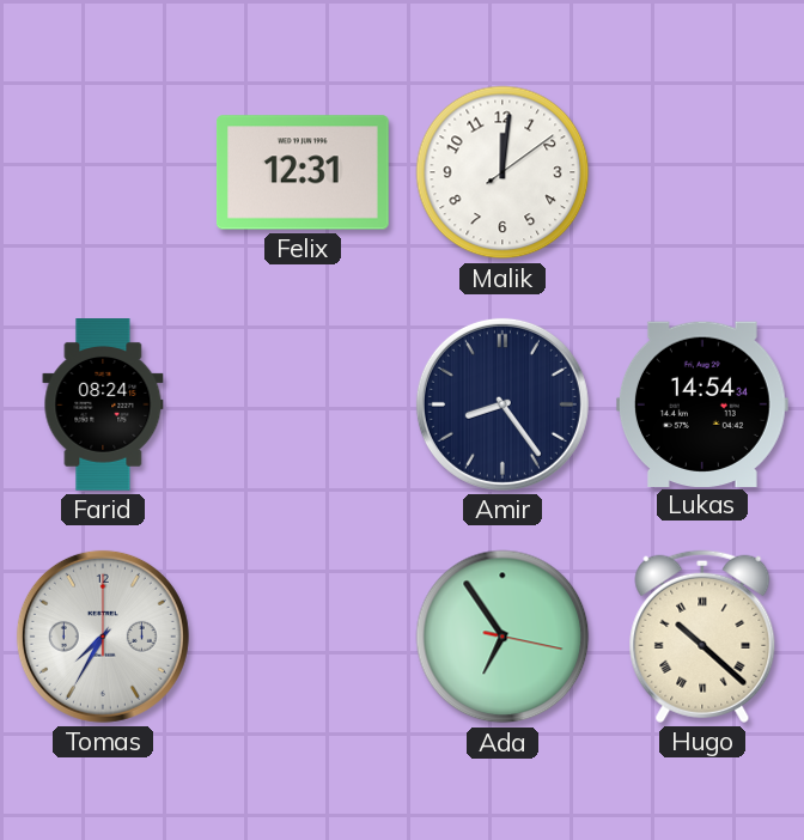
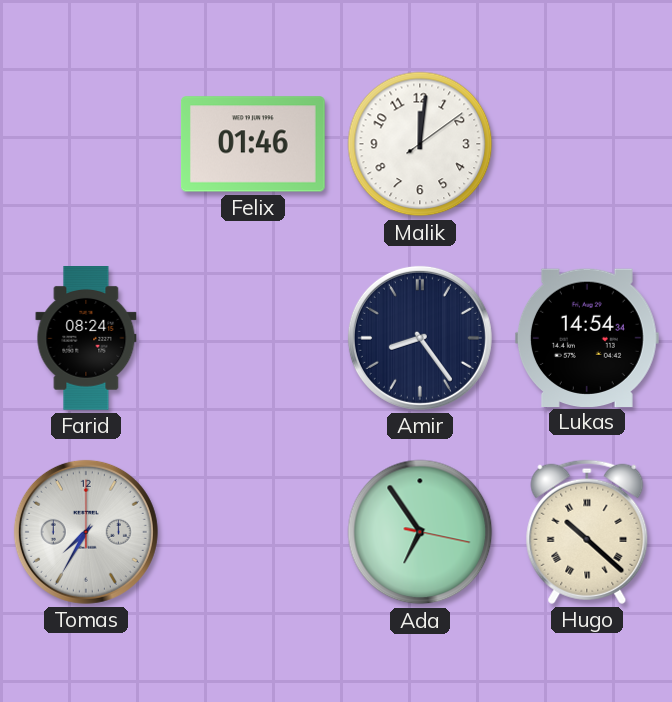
Felix: 12:31 -> 01:46
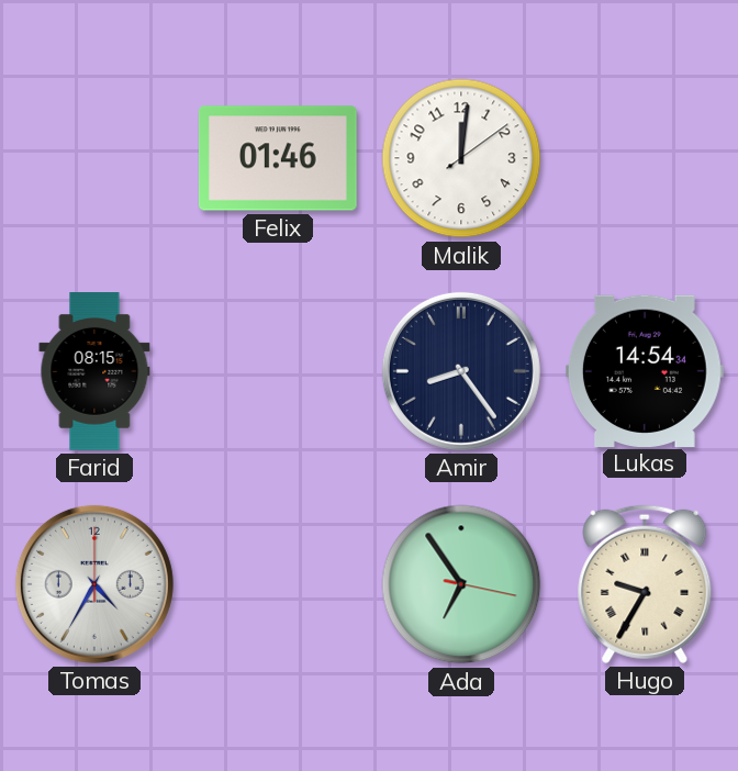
Farid: 08:24 -> 08:15
Tomas: 7:35 -> 4:35
Hugo: 10:22 -> 9:35
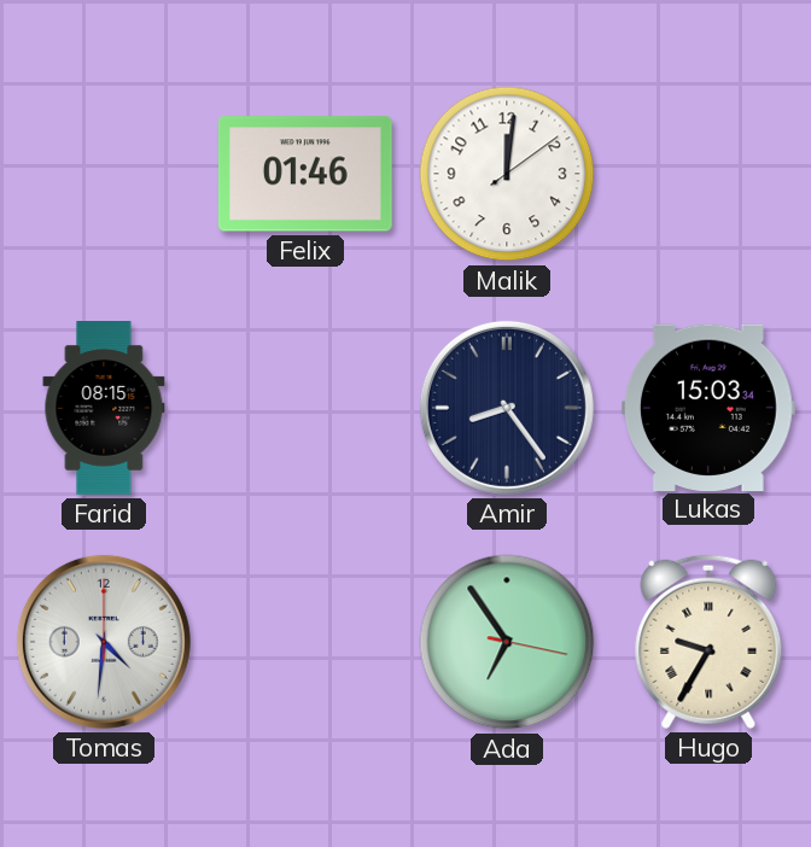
Lukas: 14:54 -> 15:03
Tomas: 4:35 -> 4:31
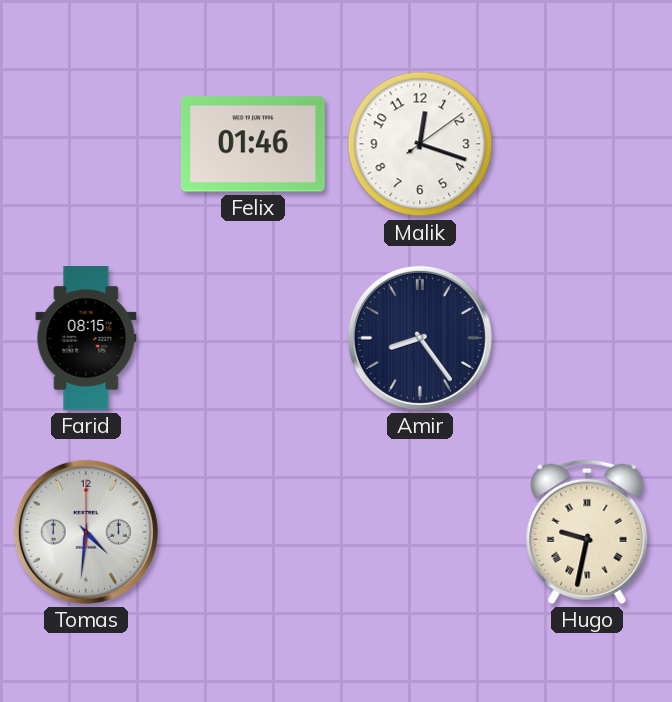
Malik: 12:01 -> 12:18
Lukas: 15:03 -> none
Ada: 6:54 -> none
Hugo: 9:35 -> 9:32
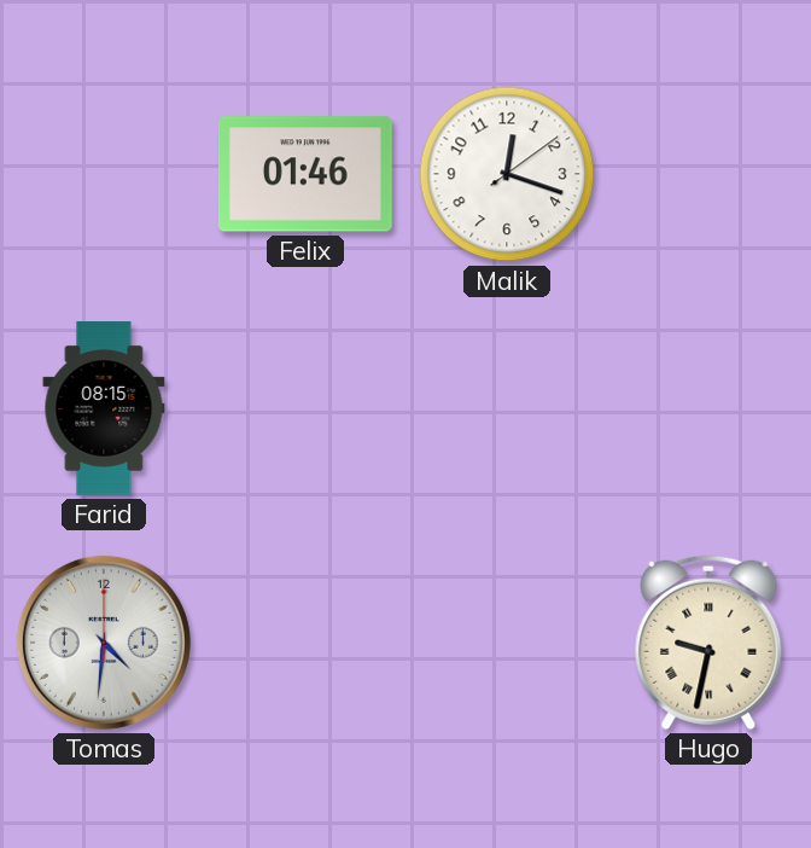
Amir: 8:24 -> none
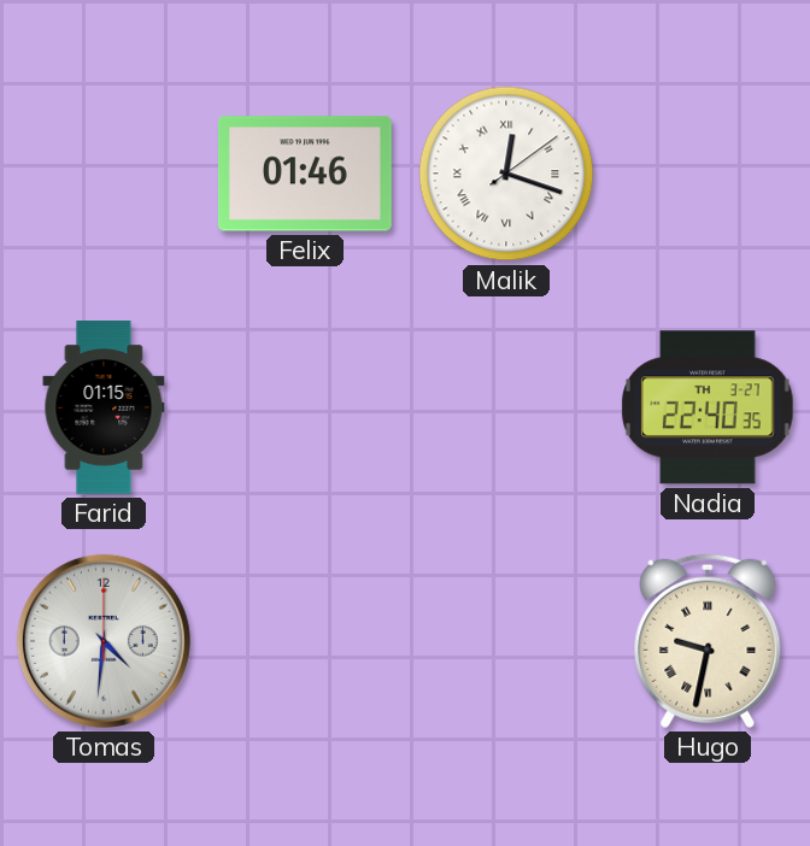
Malik numerals: Arabic -> Roman
Farid: 08:15 -> 01:15
Nadia: none -> 22:40
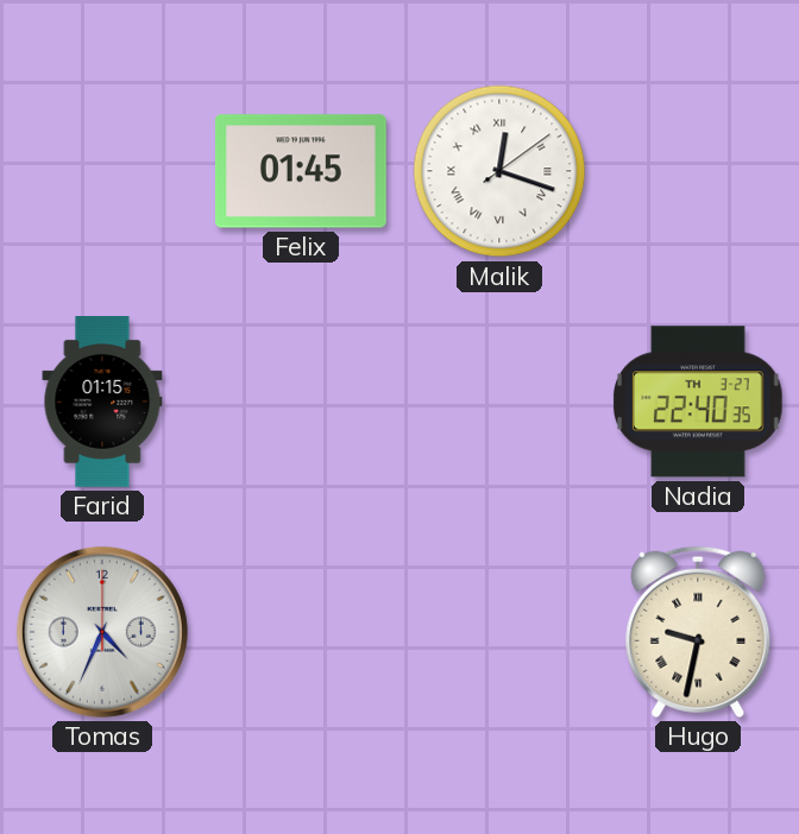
Felix: 01:46 -> 01:45
Tomas: 4:31 -> 4:34
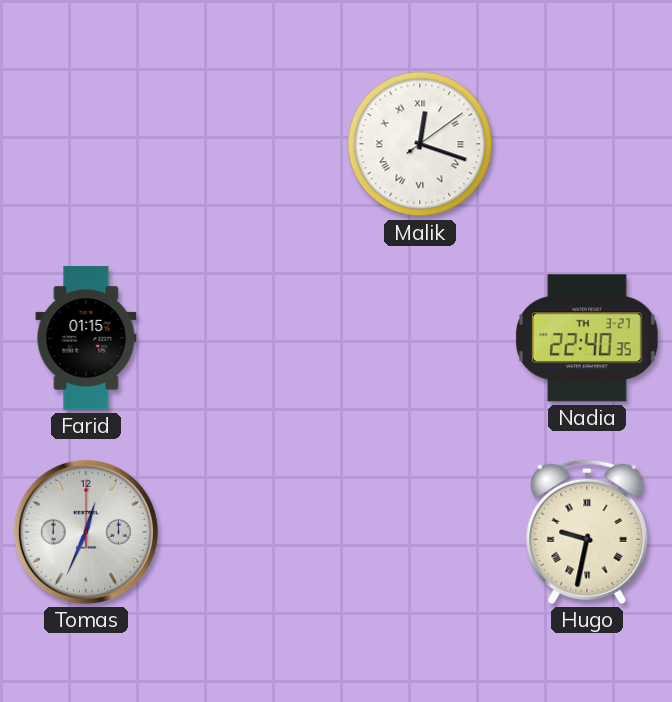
Felix: 01:45 -> none
Tomas: 4:34 -> 12:34
